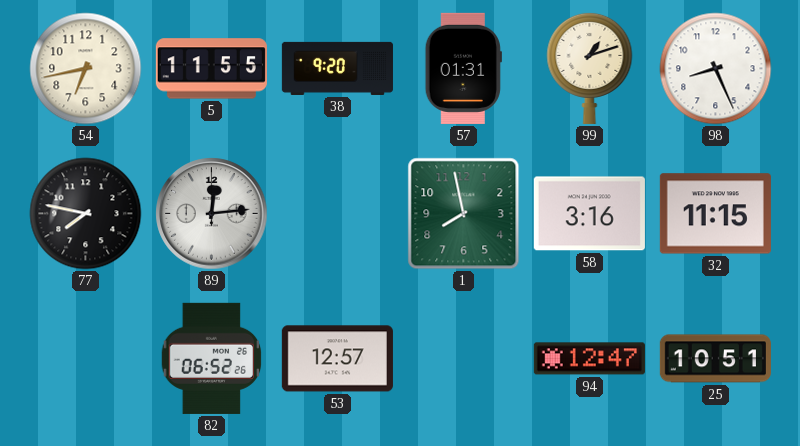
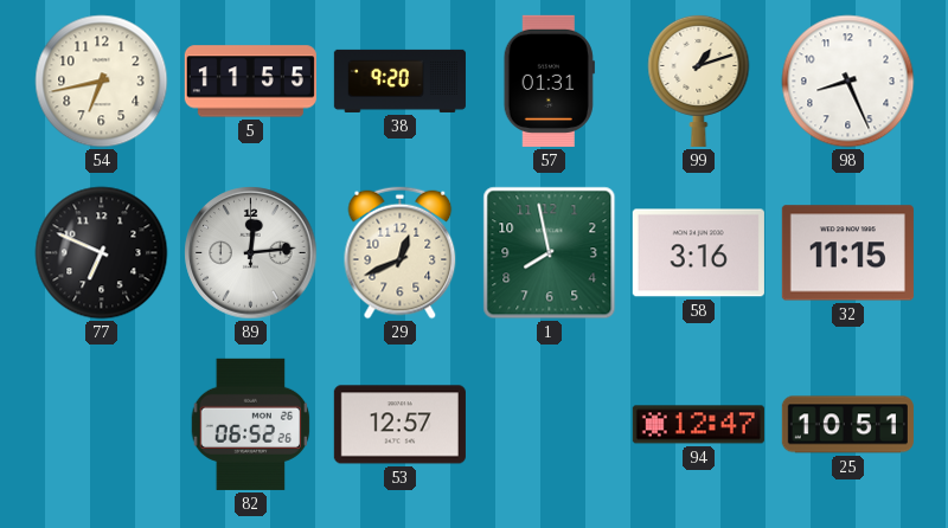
77: 7:47 -> 6:49
29: none -> 12:41
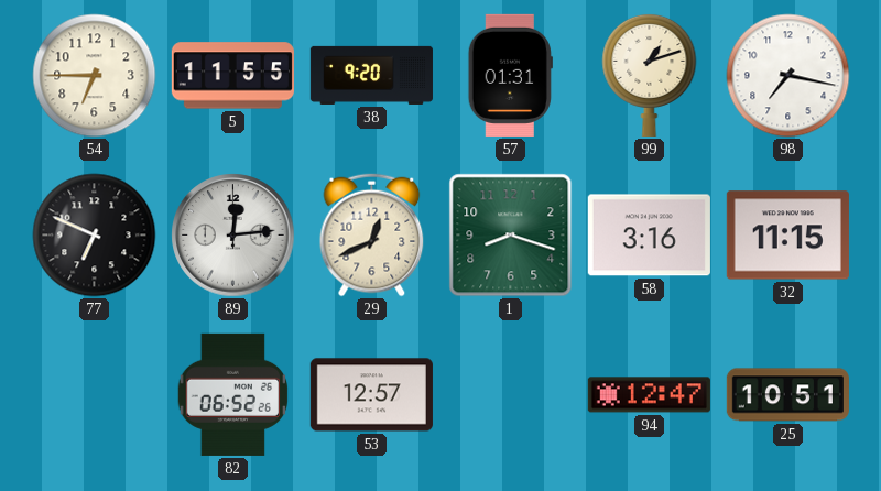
54: 6:43 -> 6:45
98: 8:26 -> 7:17
1: 7:58 -> 8:18
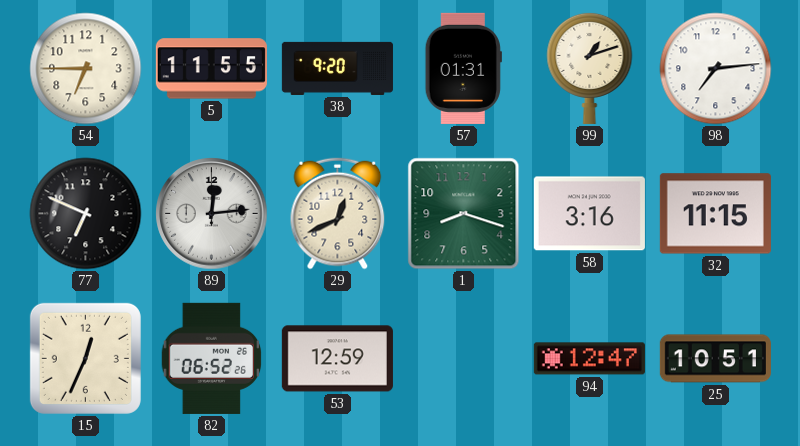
98: 7:17 -> 7:14
15: none -> 12:34
53: 12:57 -> 12:59
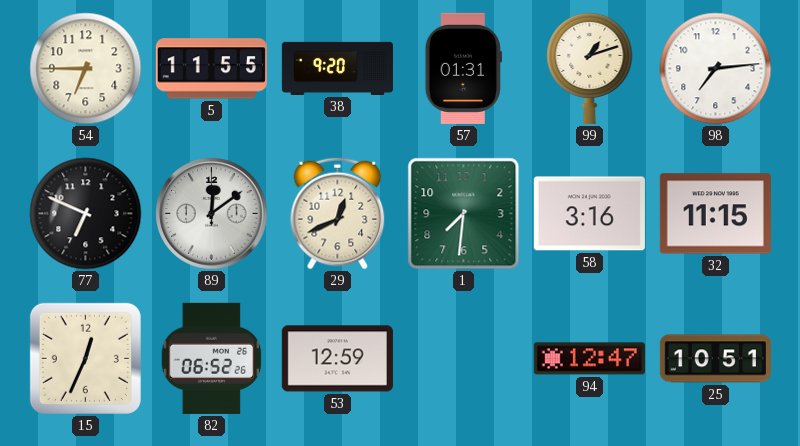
89: 12:14 -> 12:09
1: 8:18 -> 7:31
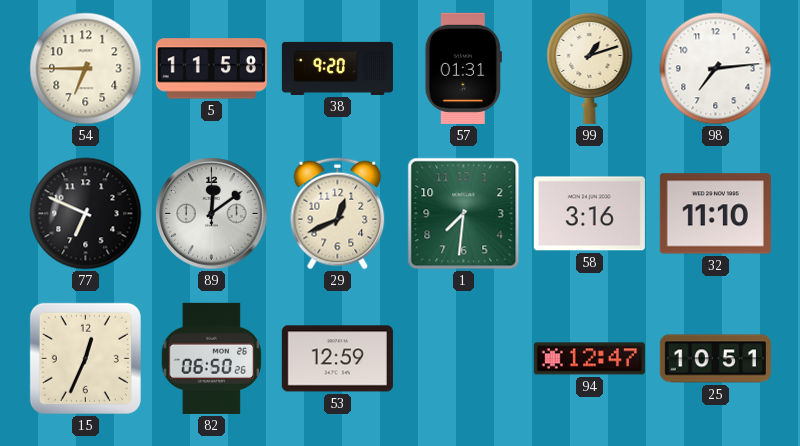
5: 11:55 -> 11:58
32: 11:15 -> 11:10
82: 06:52 -> 06:50
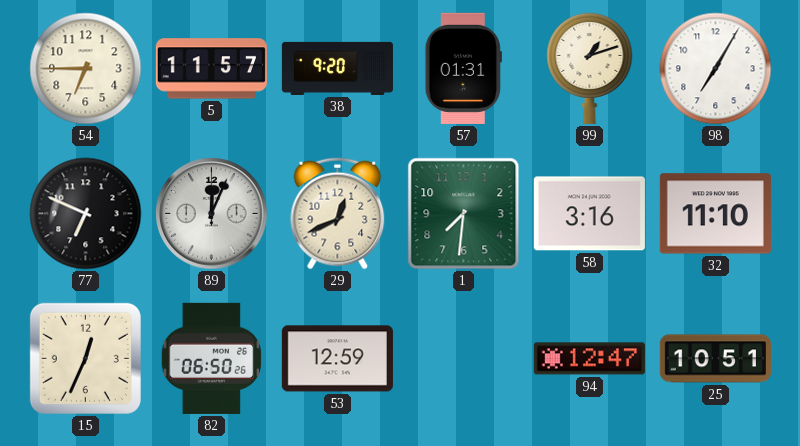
5: 11:58 -> 11:57
98: 7:14 -> 7:05
89: 12:09 -> 12:04
